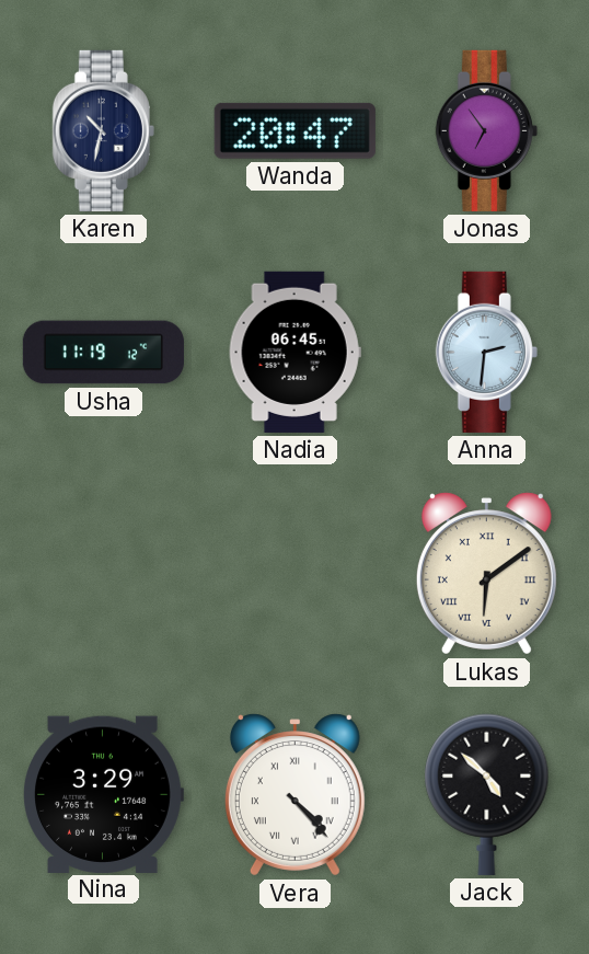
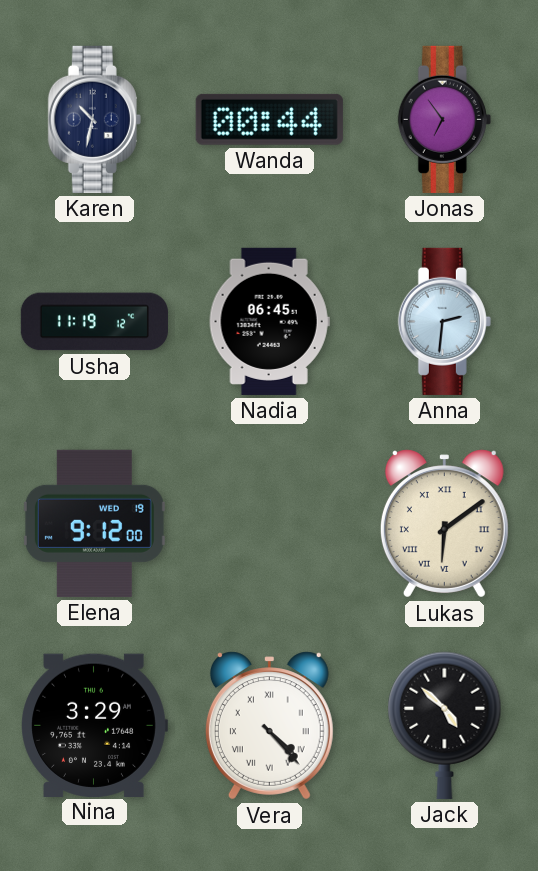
Wanda: 20:47 -> 00:44
Elena: none -> 9:12
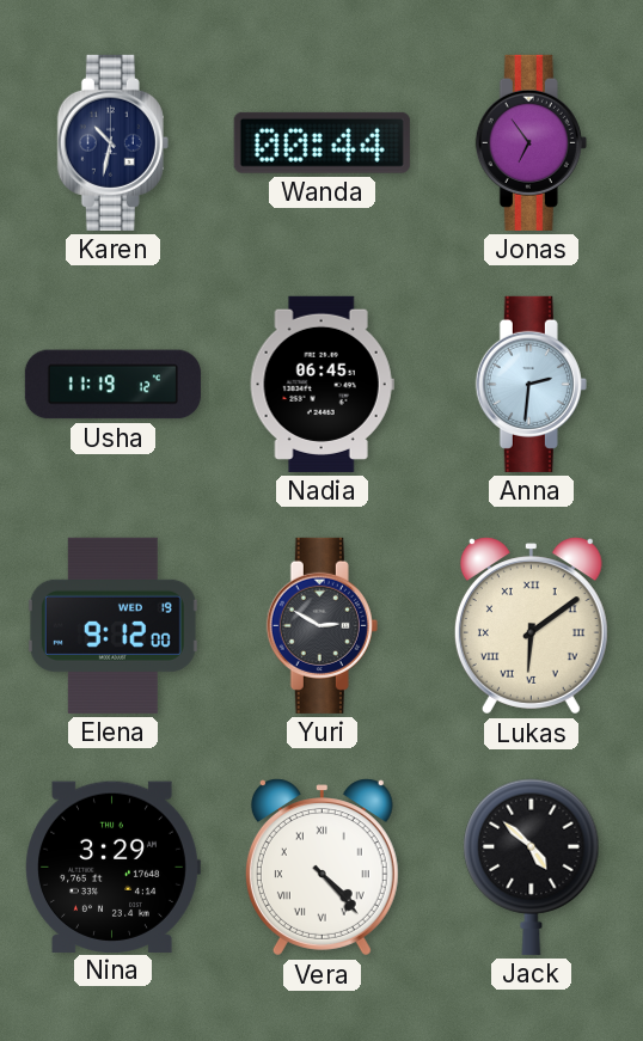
Yuri: none -> 2:50
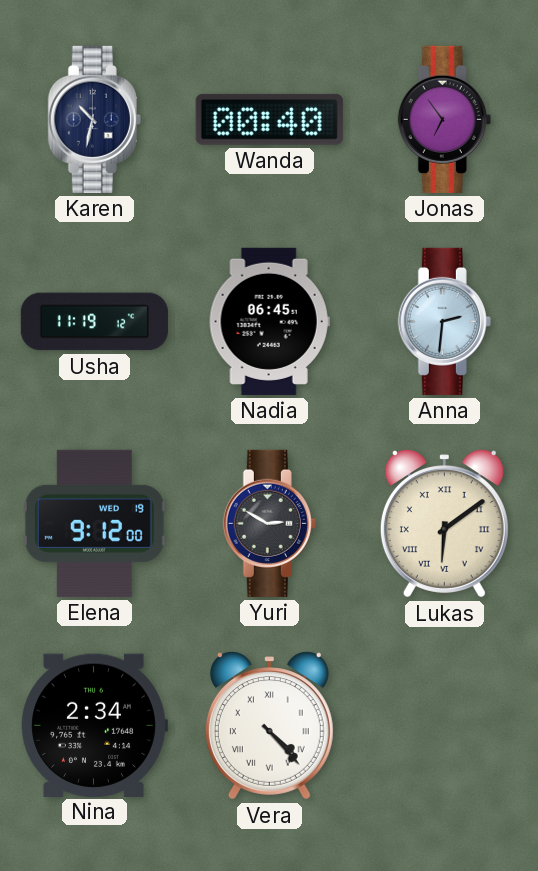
Wanda: 00:44 -> 00:40
Nina: 3:29 -> 2:34
Jack: 4:52 -> none
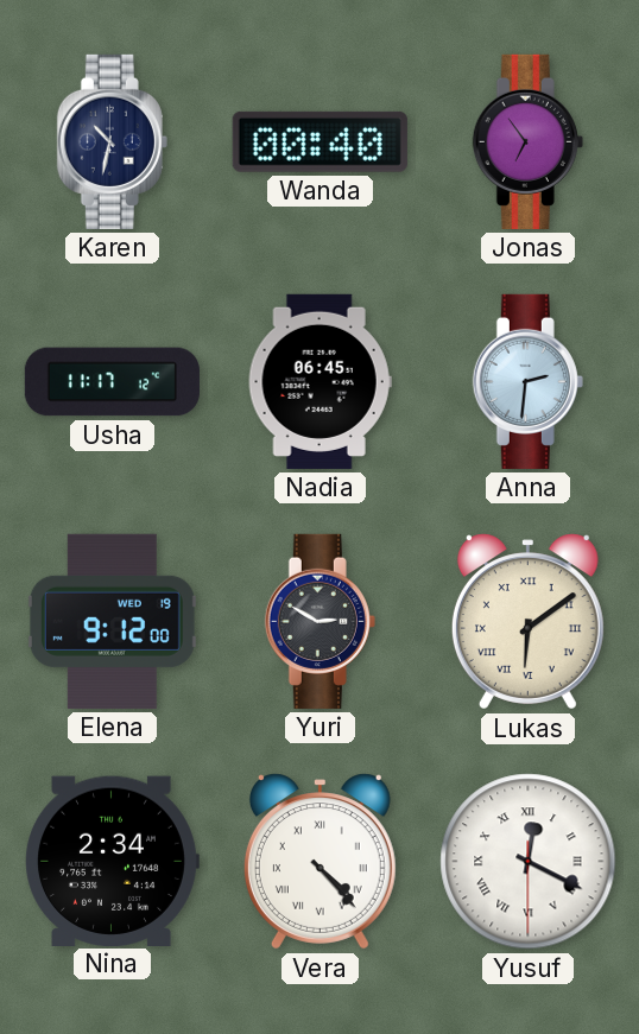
Usha: 11:19 -> 11:17
Yusuf: none -> 12:19
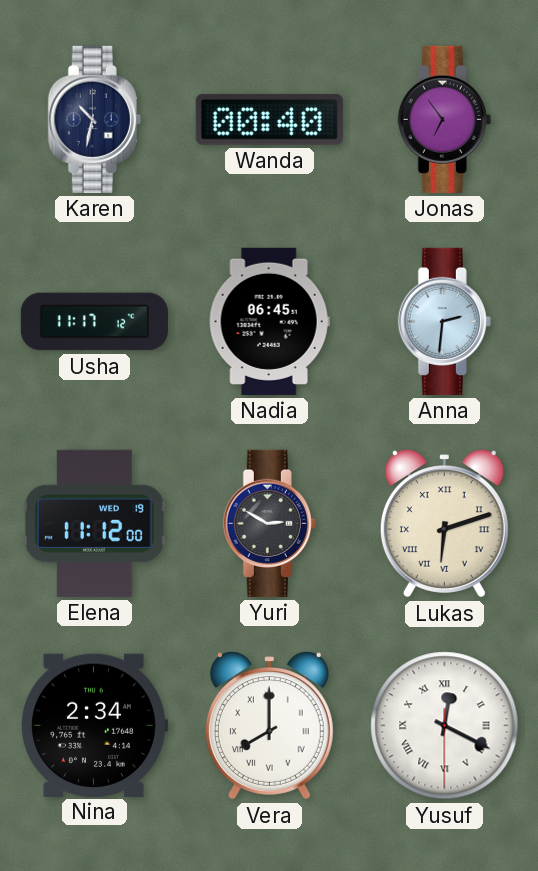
Elena: 9:12 -> 11:12
Lukas: 6:09 -> 6:12
Vera: 4:23 -> 8:00
